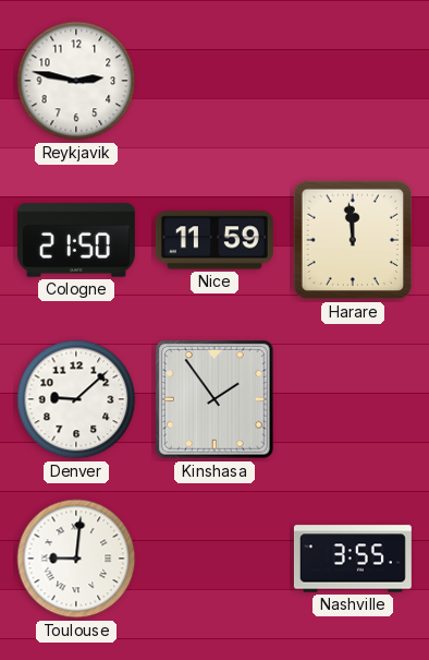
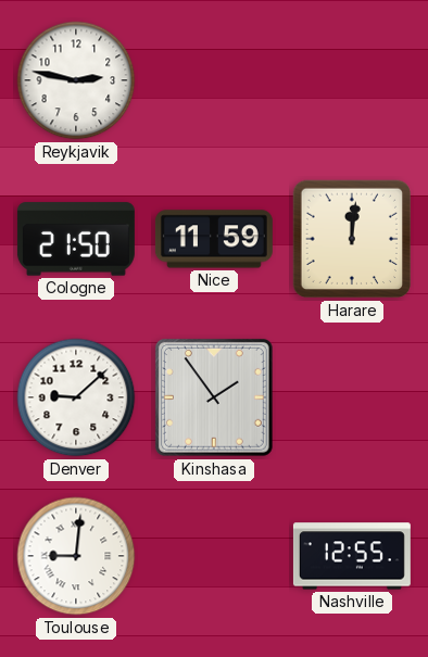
Harare: 11:59 -> 12:01
Nashville: 3:55 -> 12:55
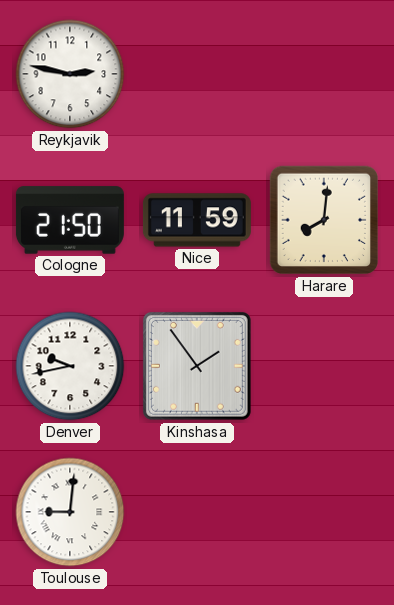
Harare: 12:01 -> 8:01
Denver: 9:08 -> 9:43
Nashville: 12:55 -> none
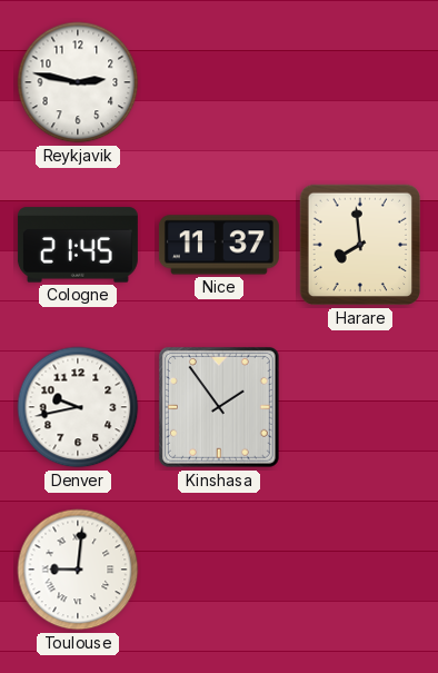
Cologne: 21:50 -> 21:45
Nice: 11:59 -> 11:37
Harare: 8:01 -> 7:59
